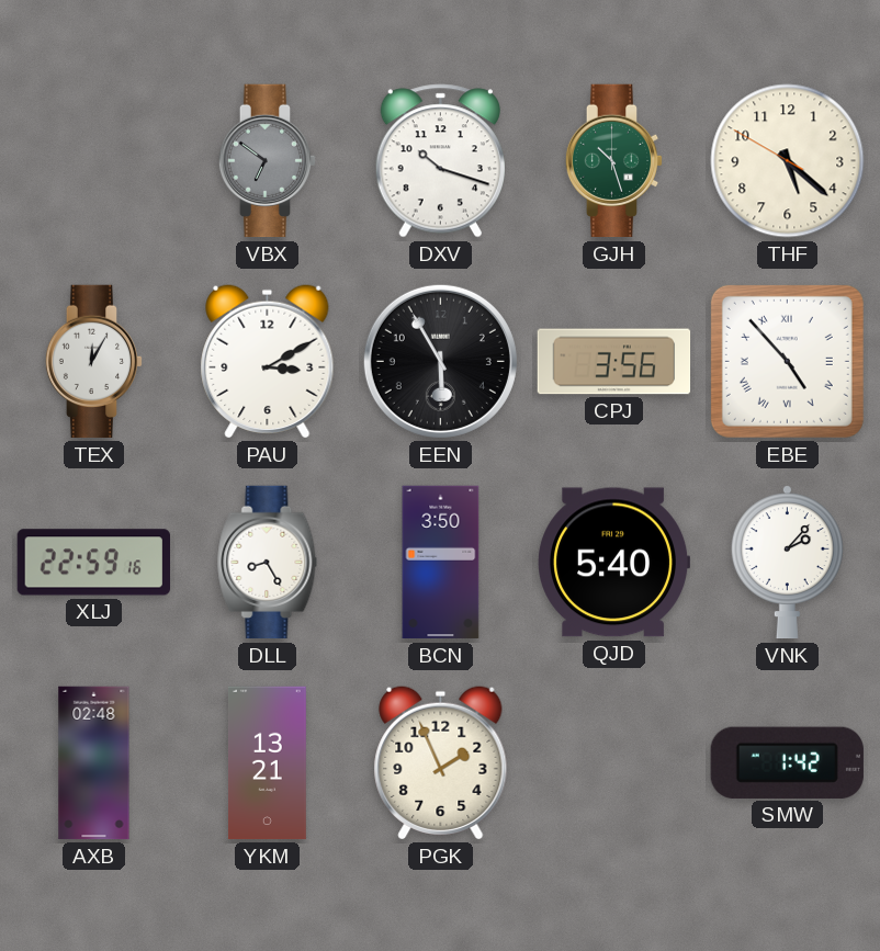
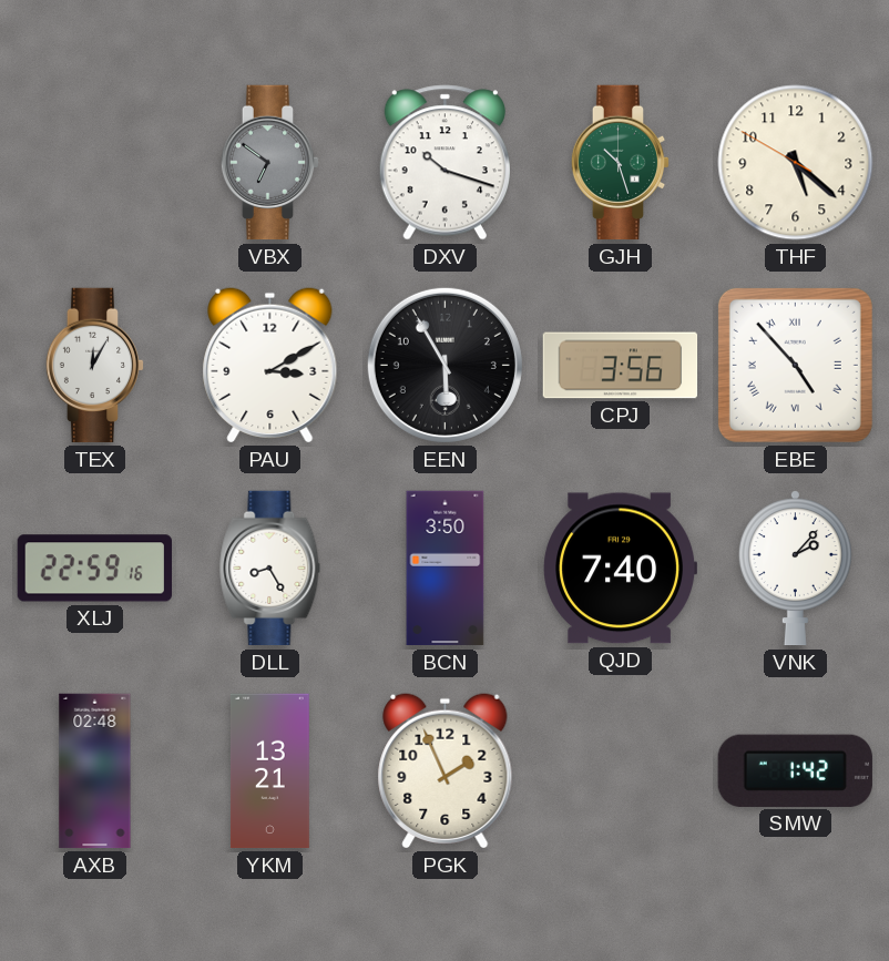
QJD: 5:40 -> 7:40
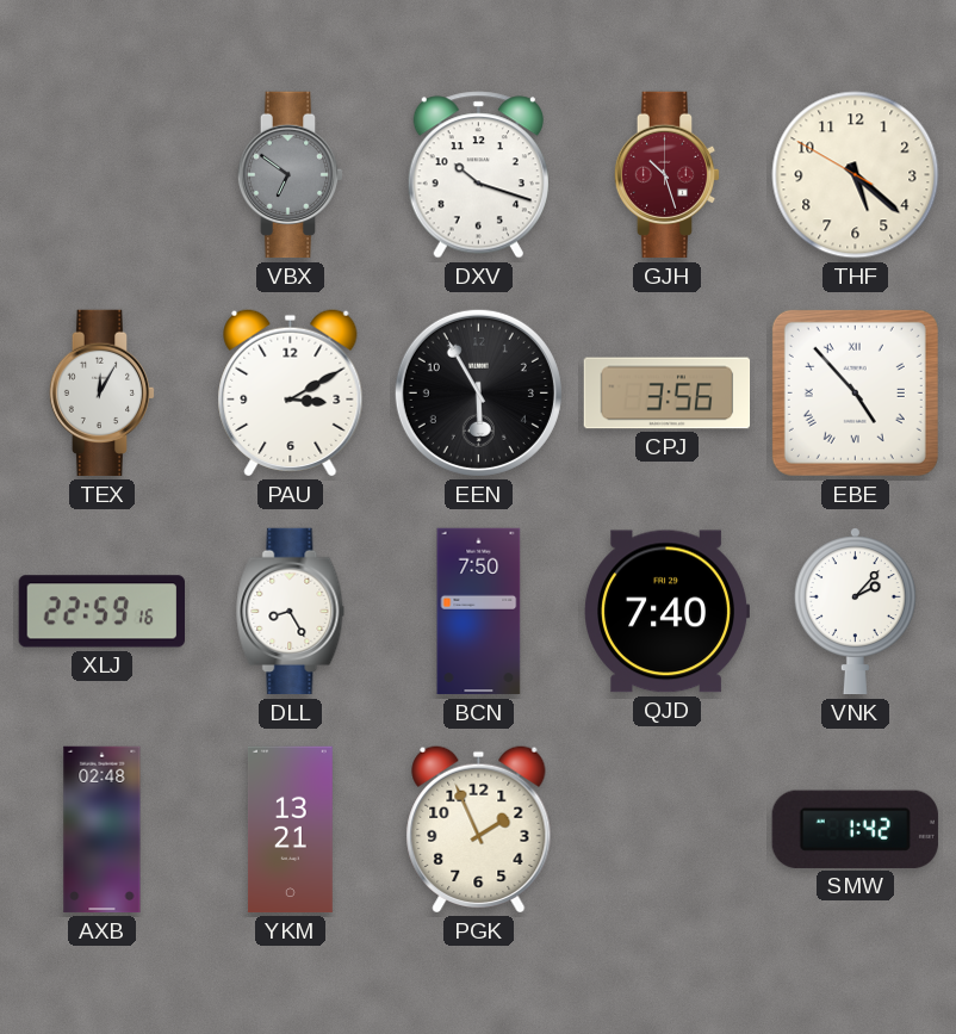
GJH dial: green -> burgundy
BCN: 3:50 -> 7:50
